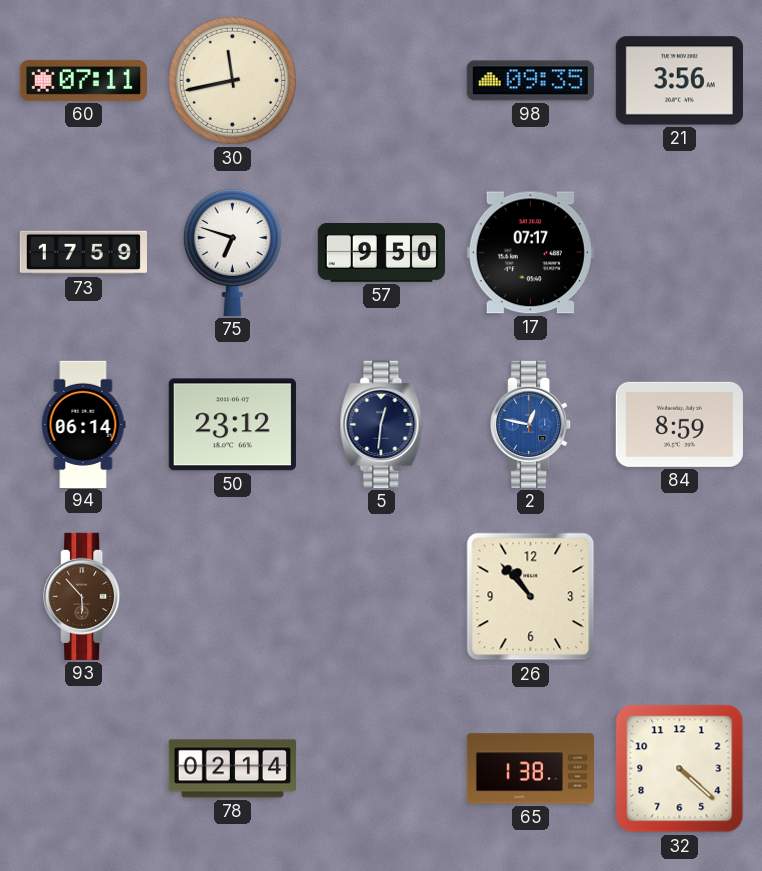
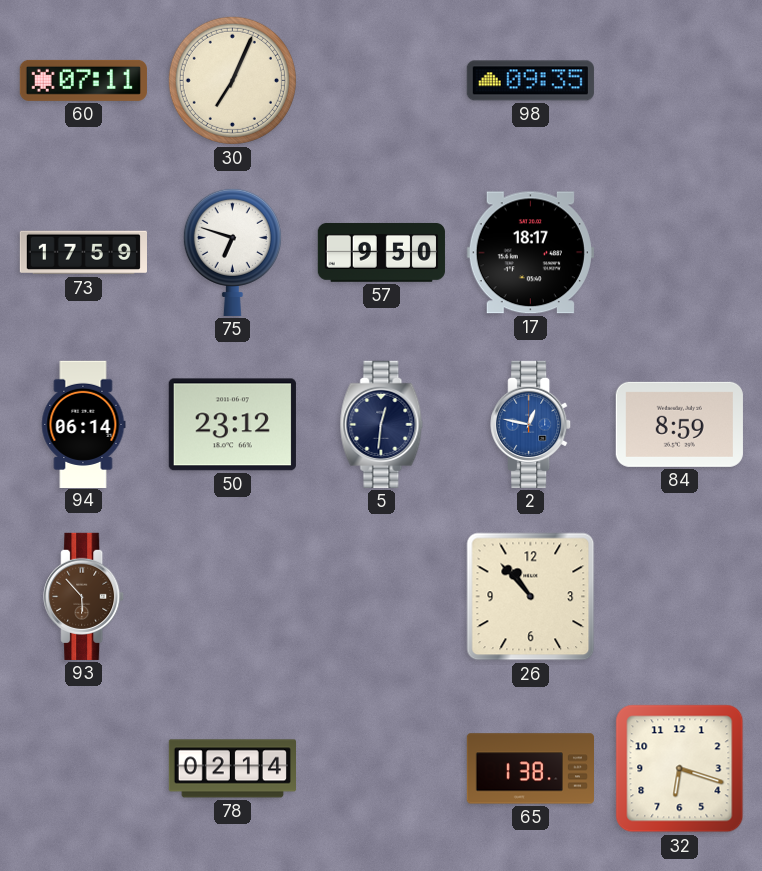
30: 11:43 -> 7:04
21: 3:56 -> none
17: 07:17 -> 18:17
32: 4:22 -> 6:18
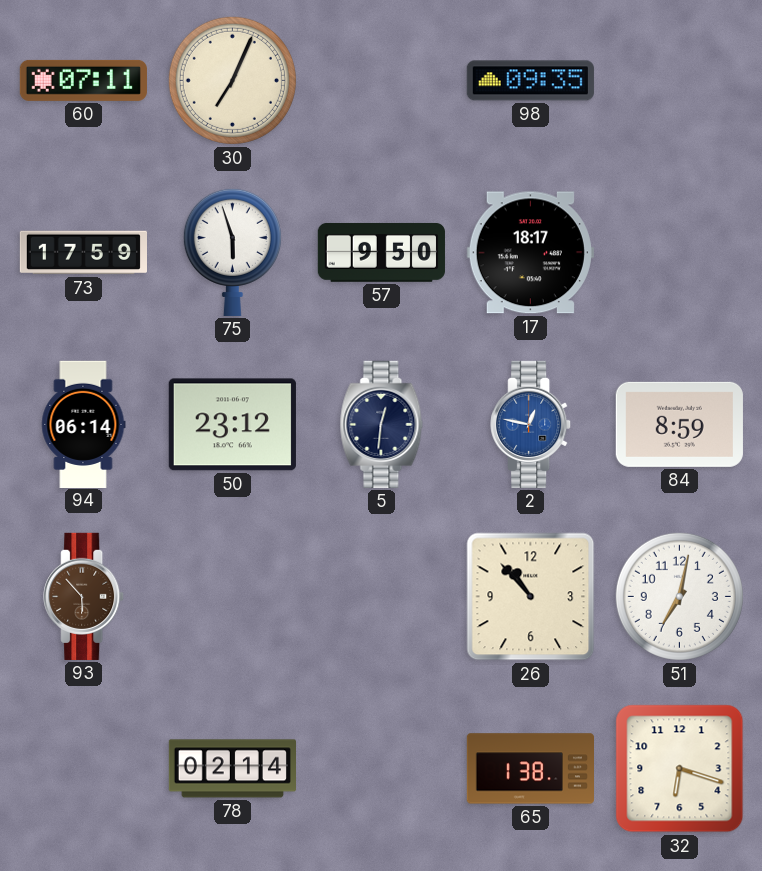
75: 6:48 -> 5:57
51: none -> 7:02
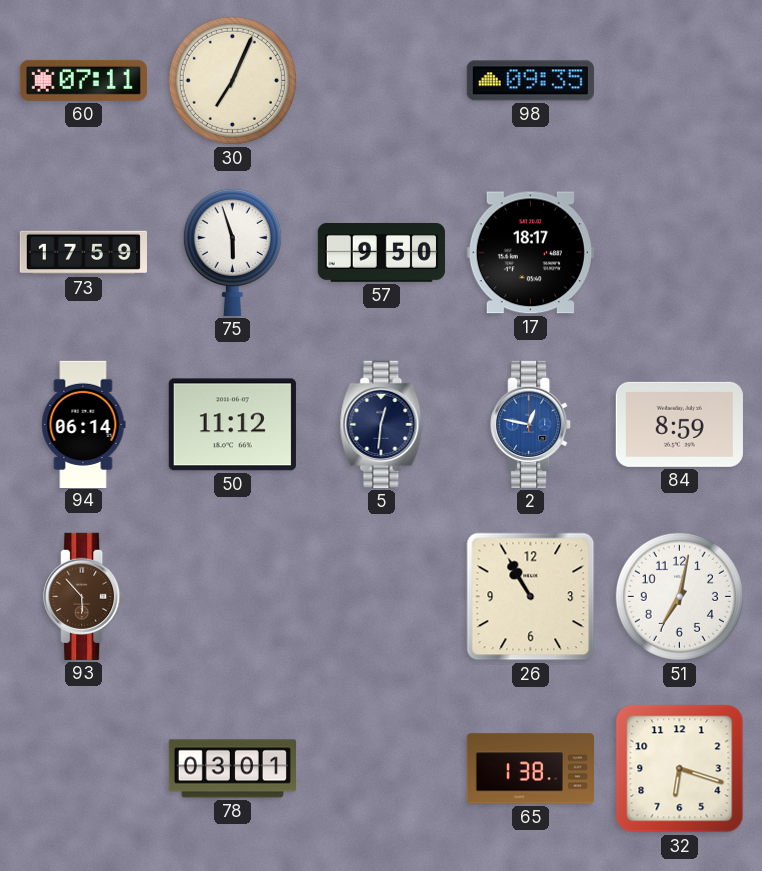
50: 23:12 -> 11:12
26: 10:53 -> 10:55
78: 02:14 -> 03:01
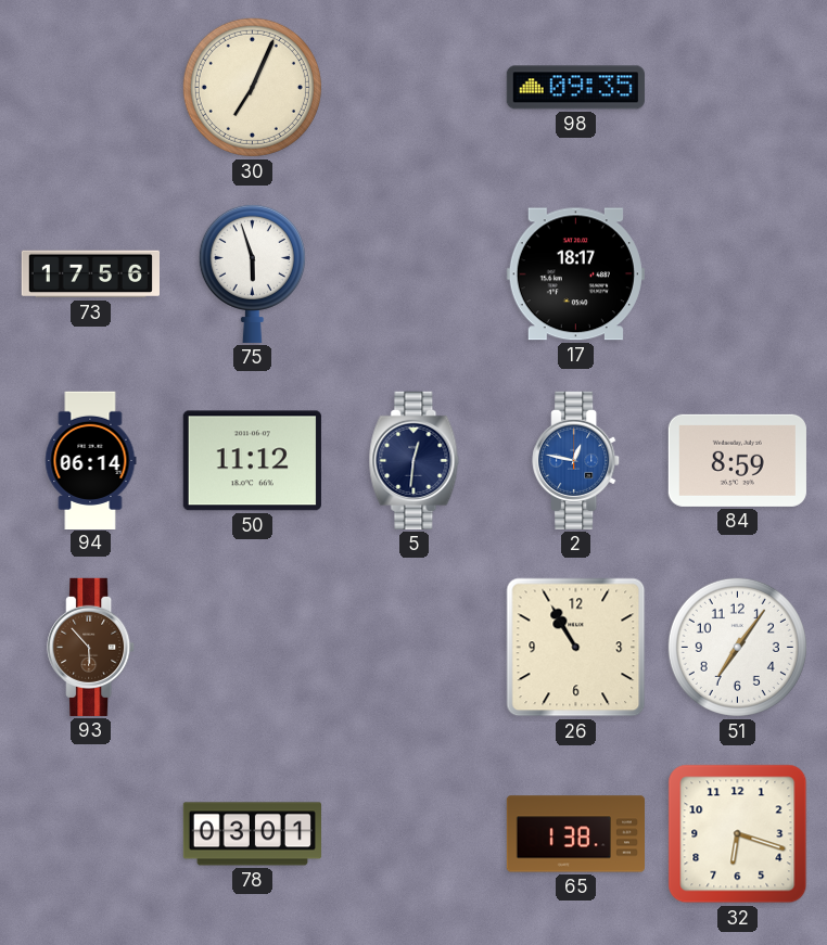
60: 07:11 -> none
73: 17:59 -> 17:56
57: 9:50 -> none
51: 7:02 -> 7:06
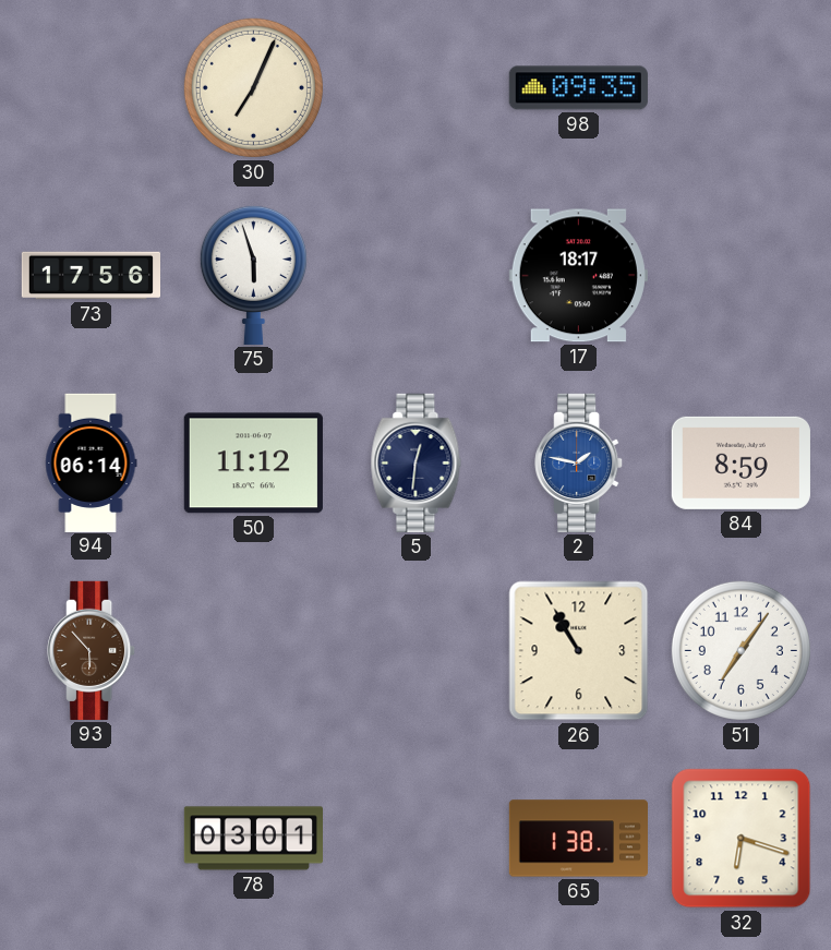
2: 12:47 -> 1:47
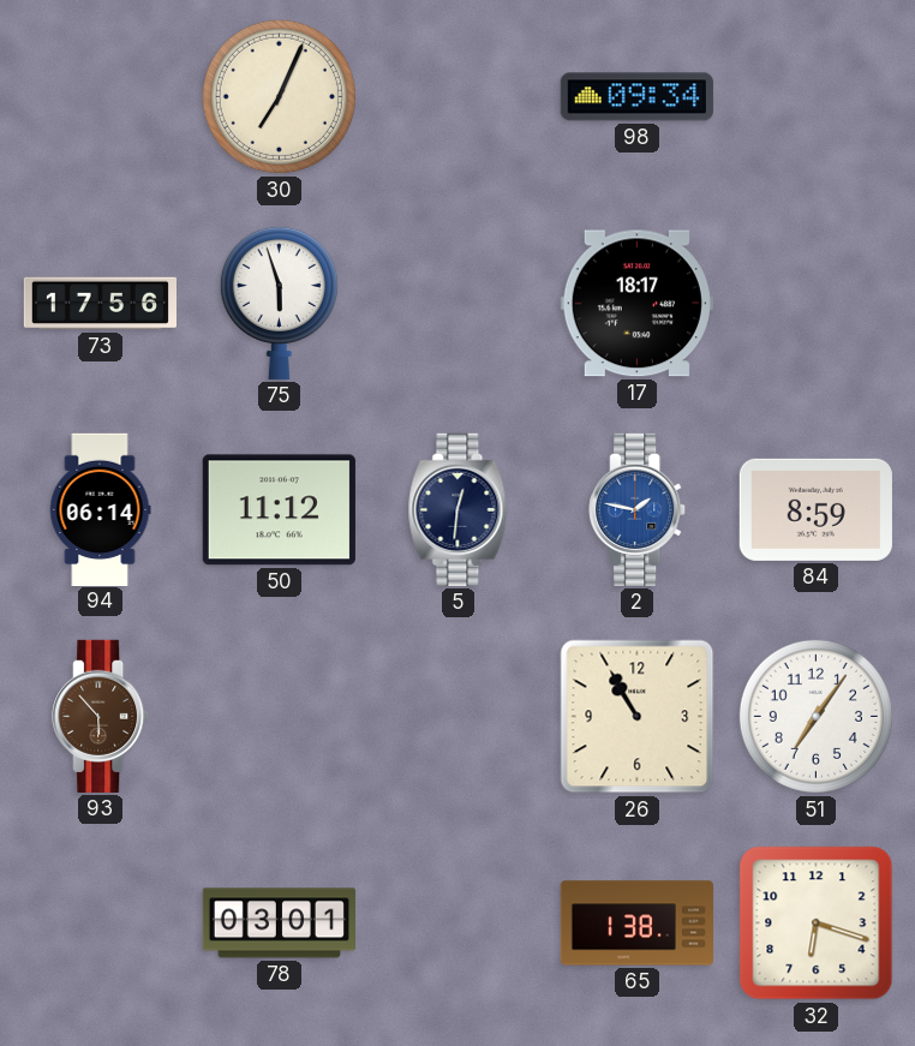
98: 09:35 -> 09:34
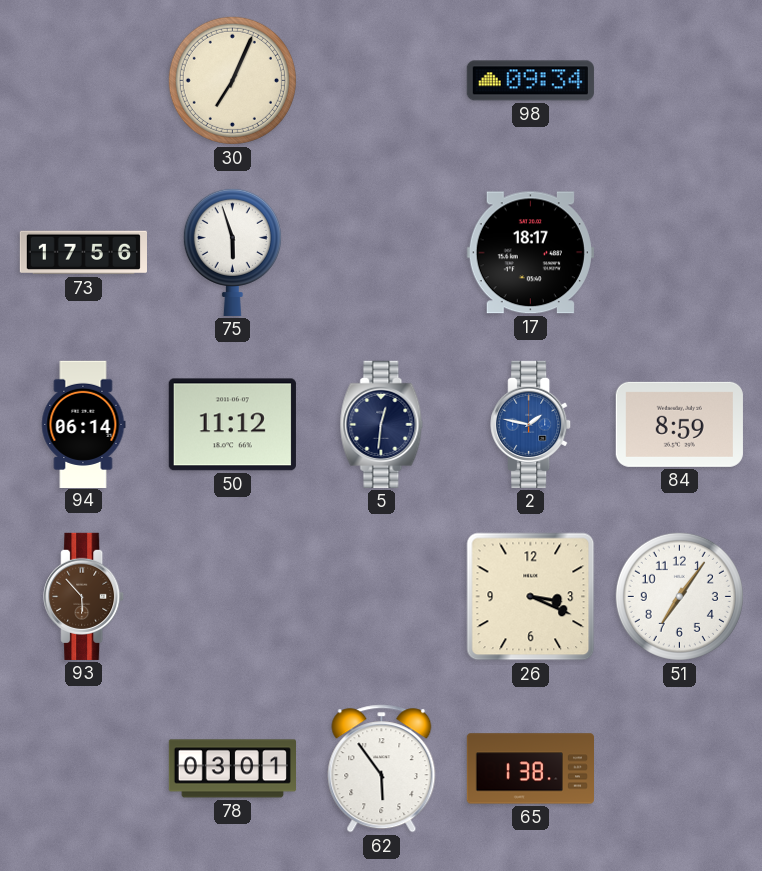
26: 10:55 -> 3:19
62: none -> 5:54
32: 6:18 -> none
